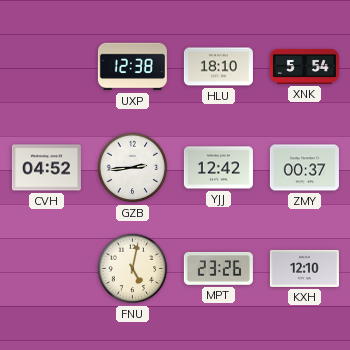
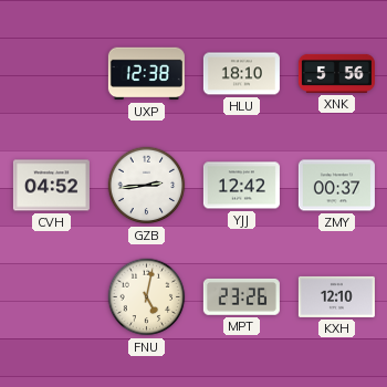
XNK: 5:54 -> 5:56
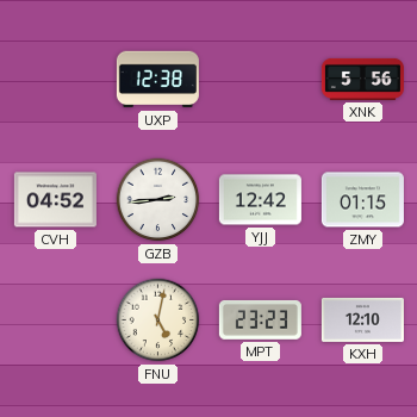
HLU: 18:10 -> none
ZMY: 00:37 -> 01:15
MPT: 23:26 -> 23:23
